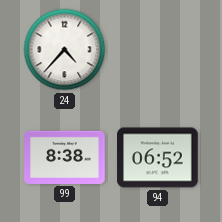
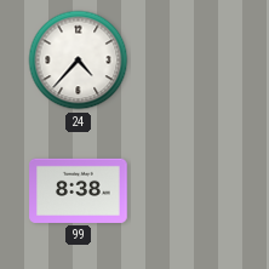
94: 06:52 -> none
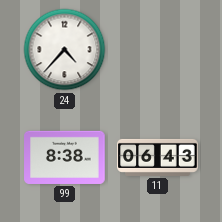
11: none -> 06:43
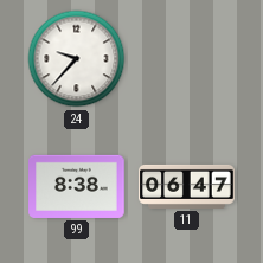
24: 4:37 -> 9:37
11: 06:43 -> 06:47
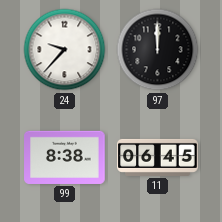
97: none -> 12:00
11: 06:47 -> 06:45
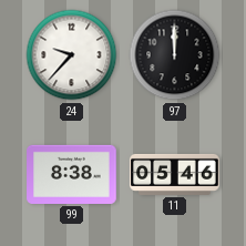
11: 06:45 -> 05:46
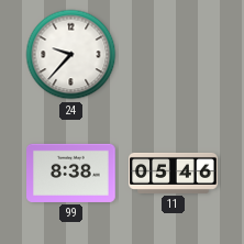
97: 12:00 -> none
